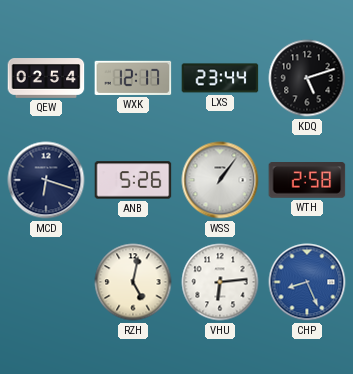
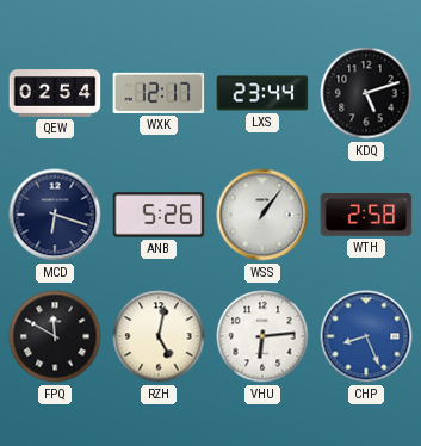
FPQ: none -> 11:50
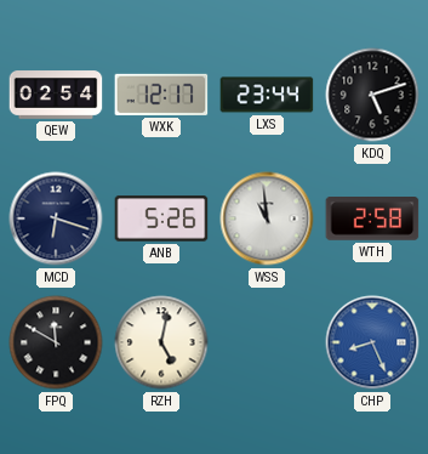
WSS: 1:06 -> 10:59
VHU: 6:14 -> none
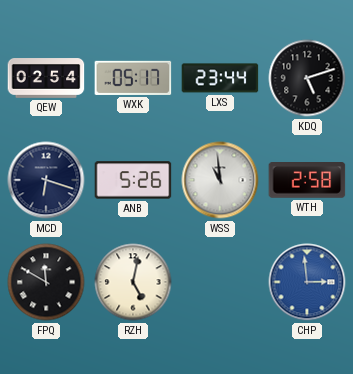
WXK: 12:17 -> 05:17
CHP: 8:26 -> 2:59
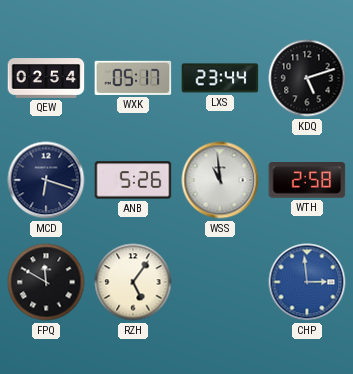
RZH: 5:02 -> 5:06
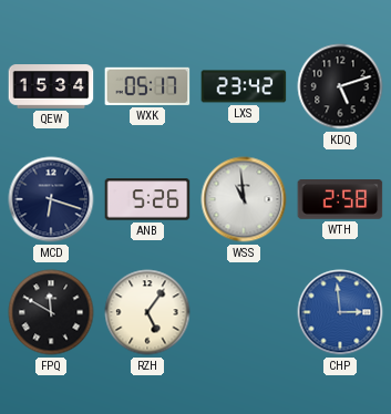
QEW: 02:54 -> 15:34
LXS: 23:44 -> 23:42
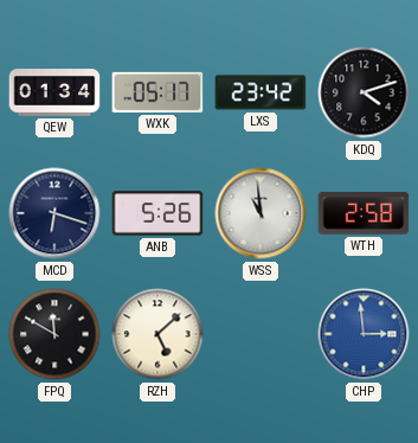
QEW: 15:34 -> 01:34
KDQ: 5:12 -> 4:12
RZH: 5:06 -> 5:08
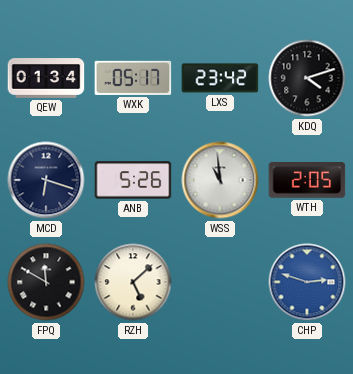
WTH: 2:58 -> 2:05
CHP: 2:59 -> 2:48
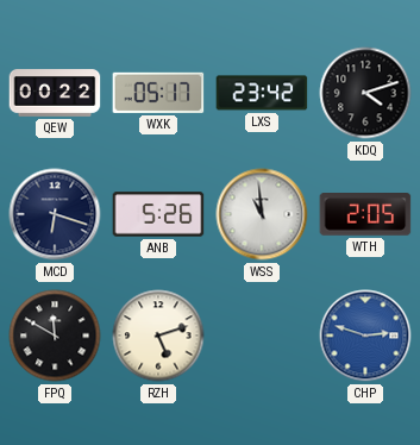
QEW: 01:34 -> 00:22
RZH: 5:08 -> 5:12
